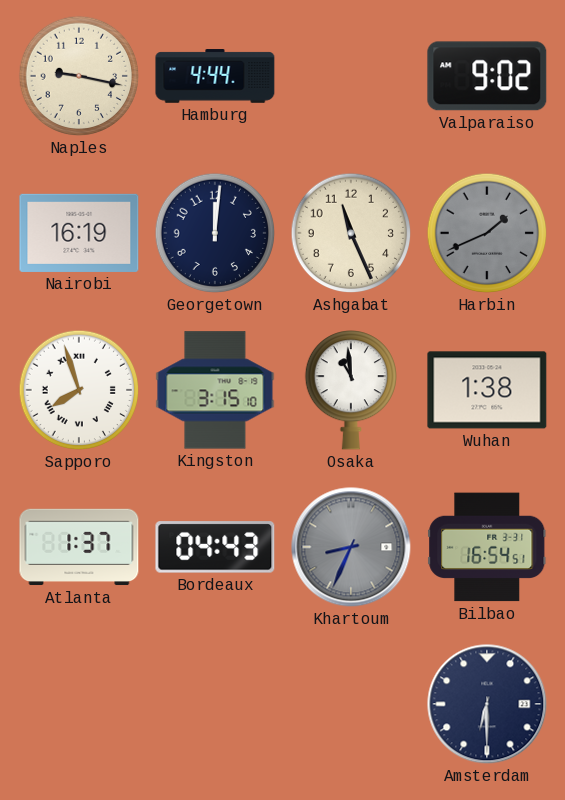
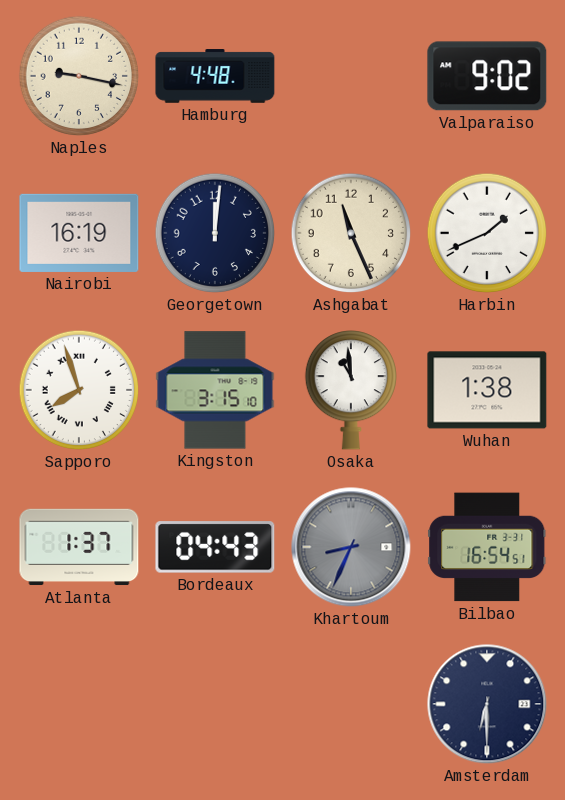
Hamburg: 4:44 -> 4:48
Harbin dial: grey -> white
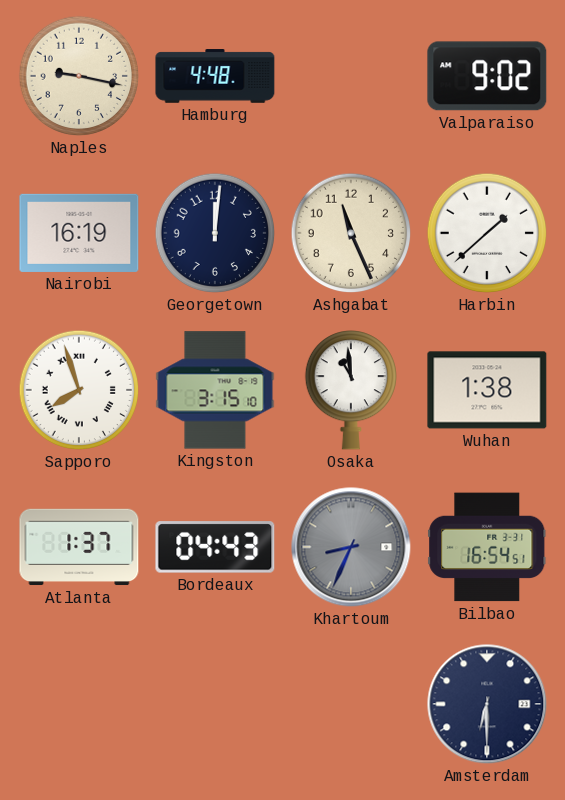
Harbin: 1:41 -> 1:38
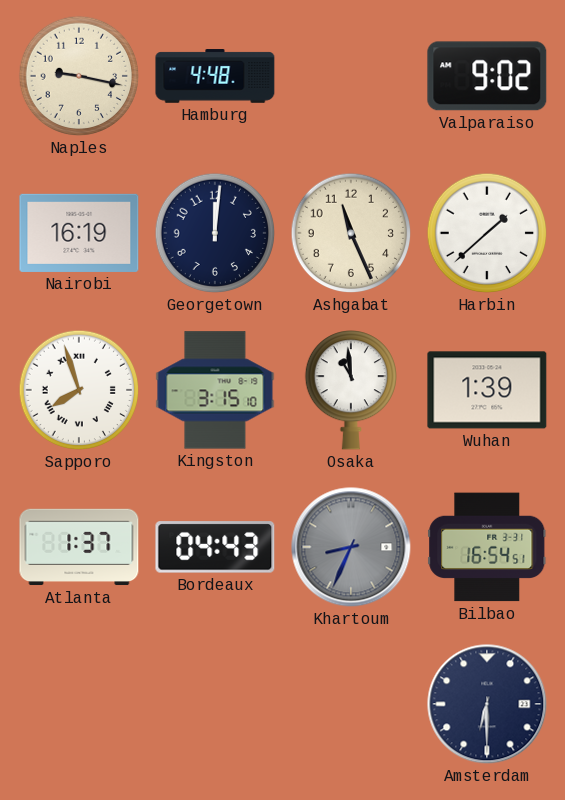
Wuhan: 1:38 -> 1:39
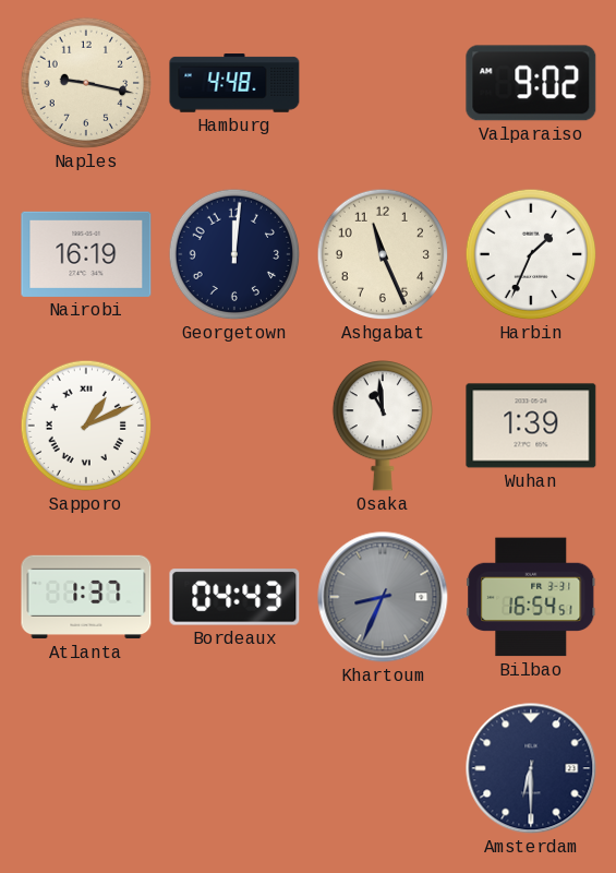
Harbin: 1:38 -> 1:34
Sapporo: 7:57 -> 1:11
Kingston: 3:15 -> none
